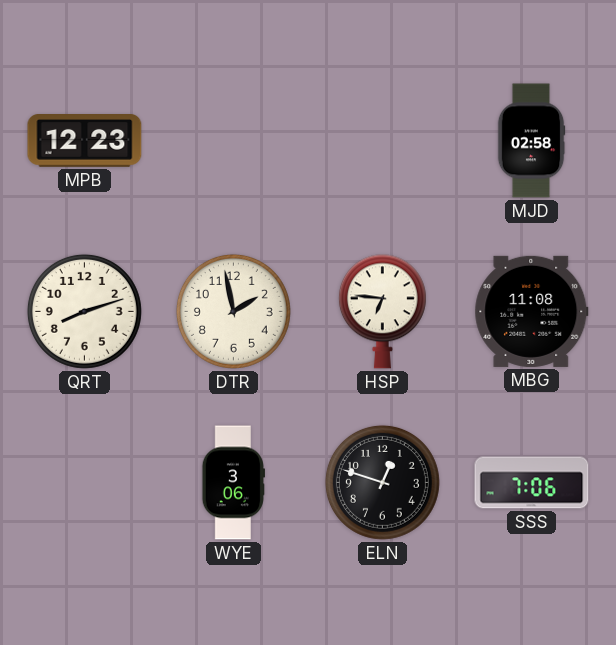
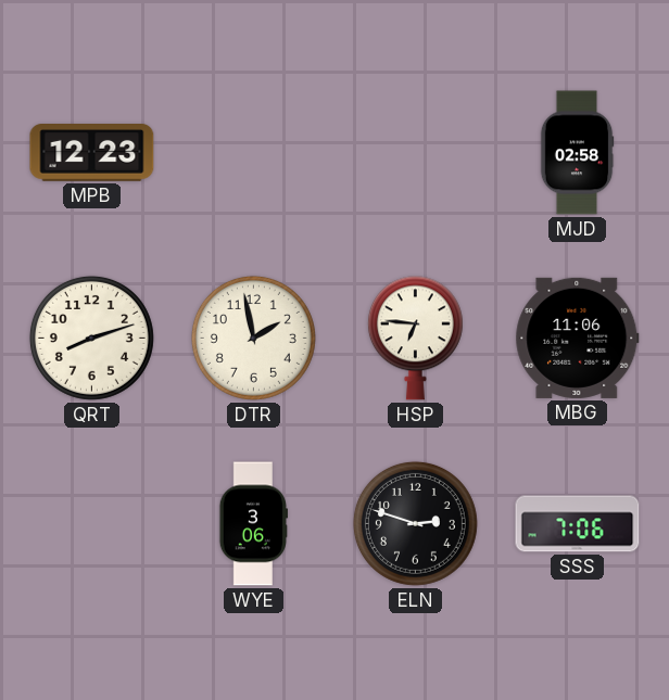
MBG: 11:08 -> 11:06
ELN: 12:48 -> 2:48
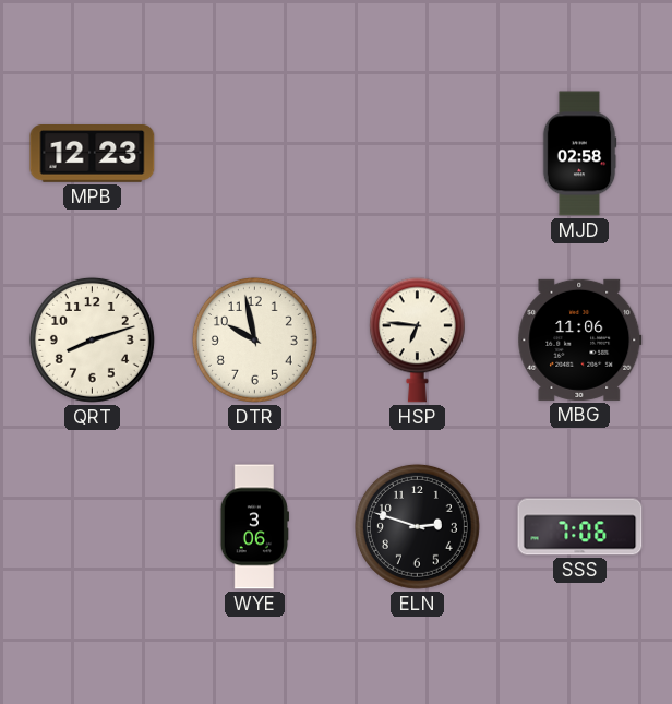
DTR: 1:58 -> 9:58
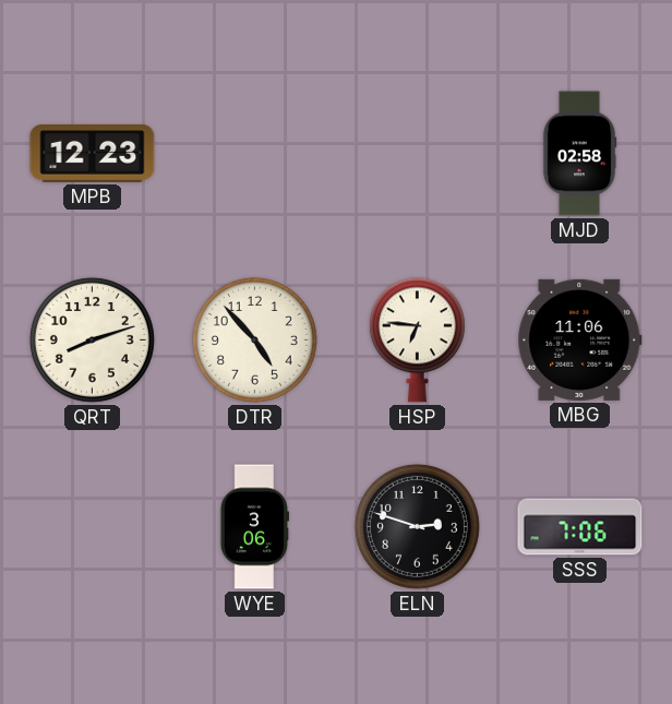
DTR: 9:58 -> 4:53
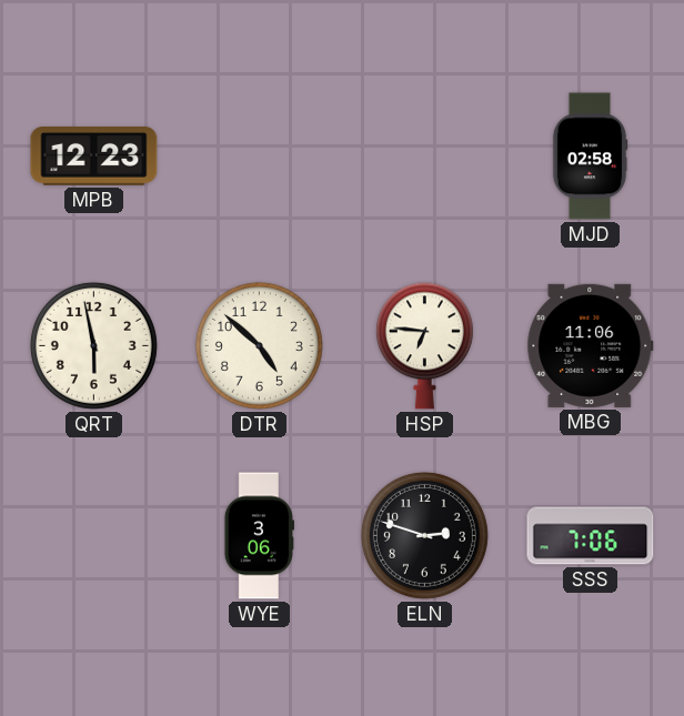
QRT: 8:12 -> 5:58
DTR: 4:53 -> 4:52
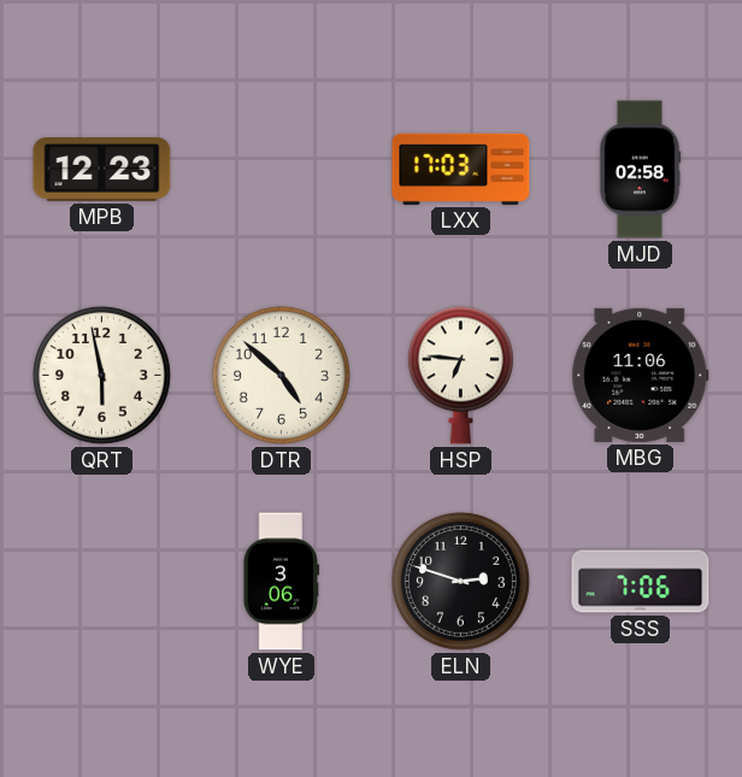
LXX: none -> 17:03
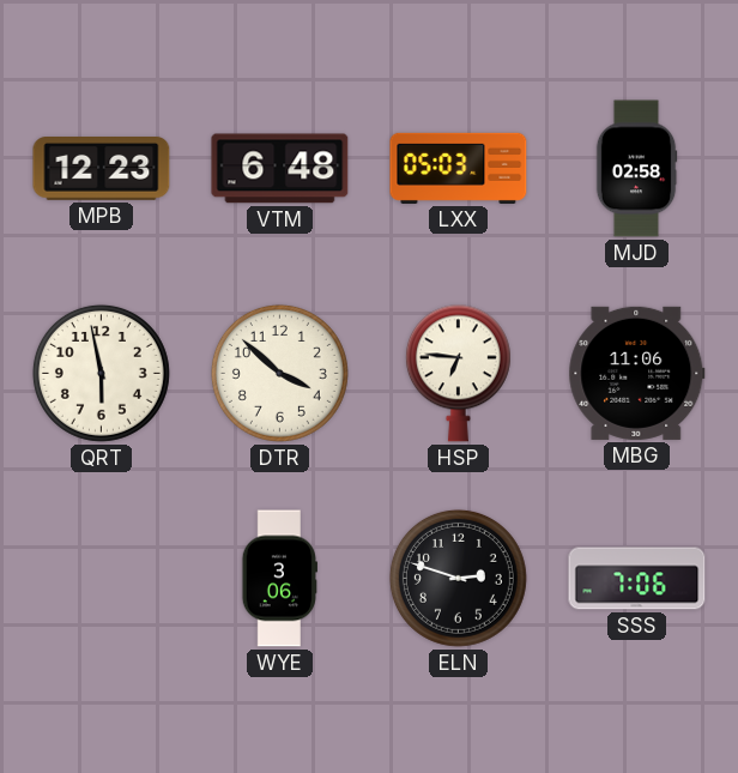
VTM: none -> 6:48
LXX: 17:03 -> 05:03
DTR: 4:52 -> 3:52
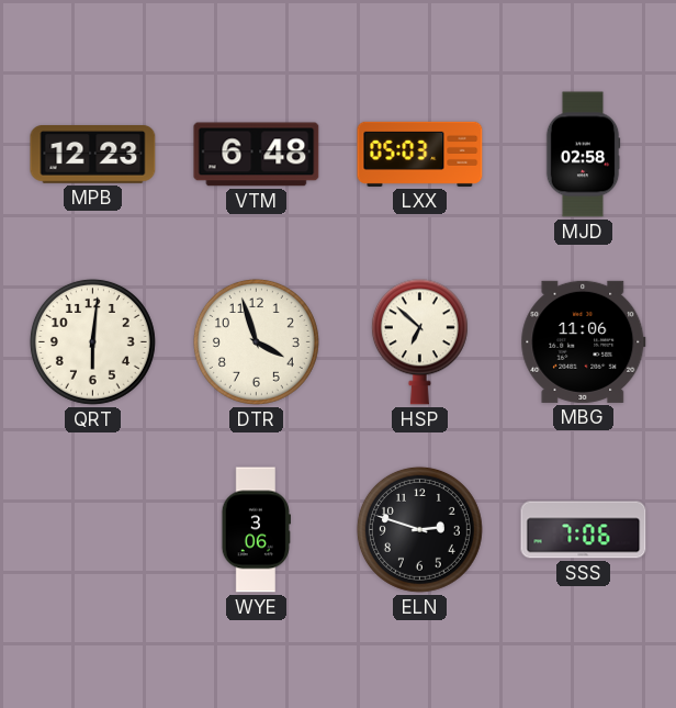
QRT: 5:58 -> 6:01
DTR: 3:52 -> 3:57
HSP: 6:46 -> 6:52
